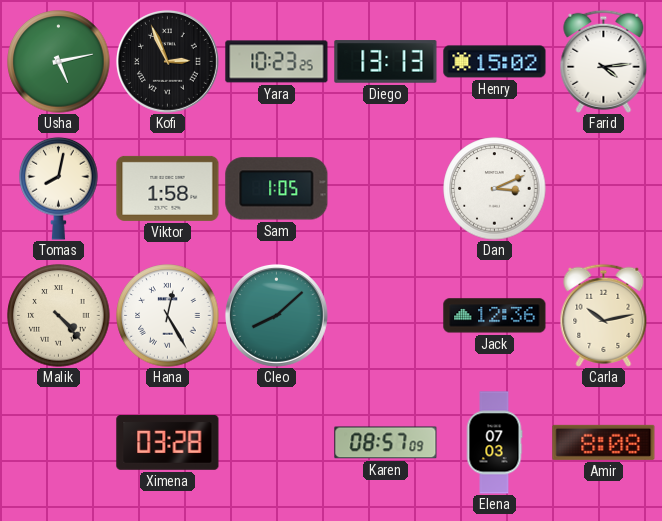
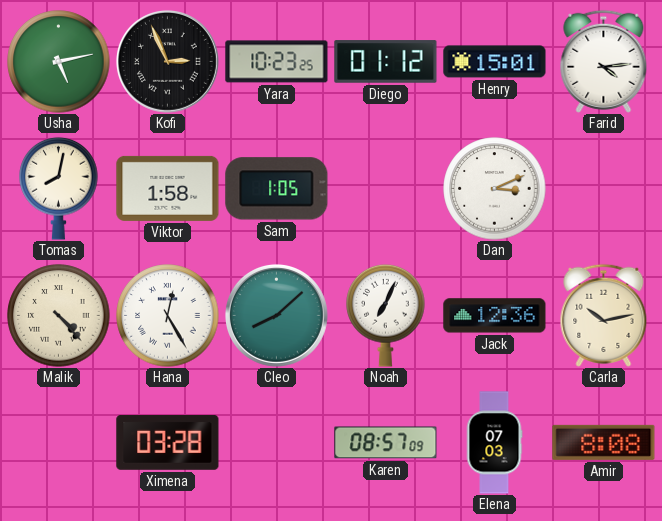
Diego: 13:13 -> 01:12
Henry: 15:02 -> 15:01
Noah: none -> 7:04
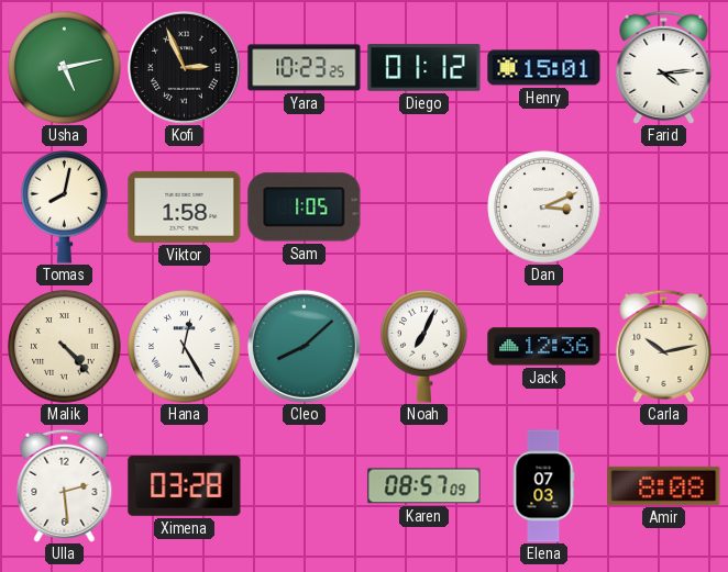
Ulla: none -> 2:29
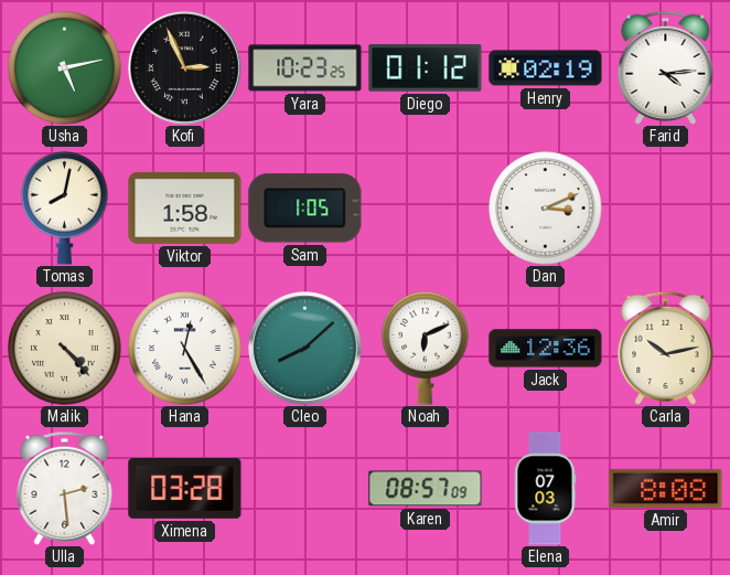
Henry: 15:01 -> 02:19
Noah: 7:04 -> 6:11
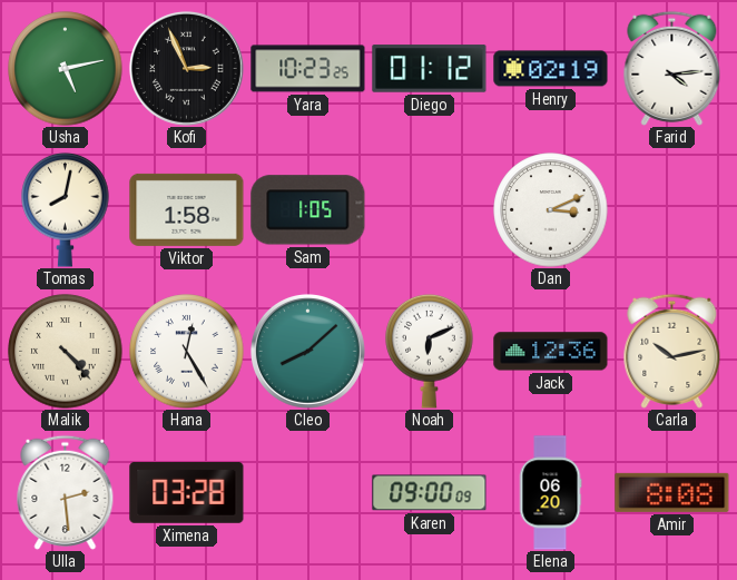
Karen: 08:57 -> 09:00
Elena: 07:03 -> 06:20
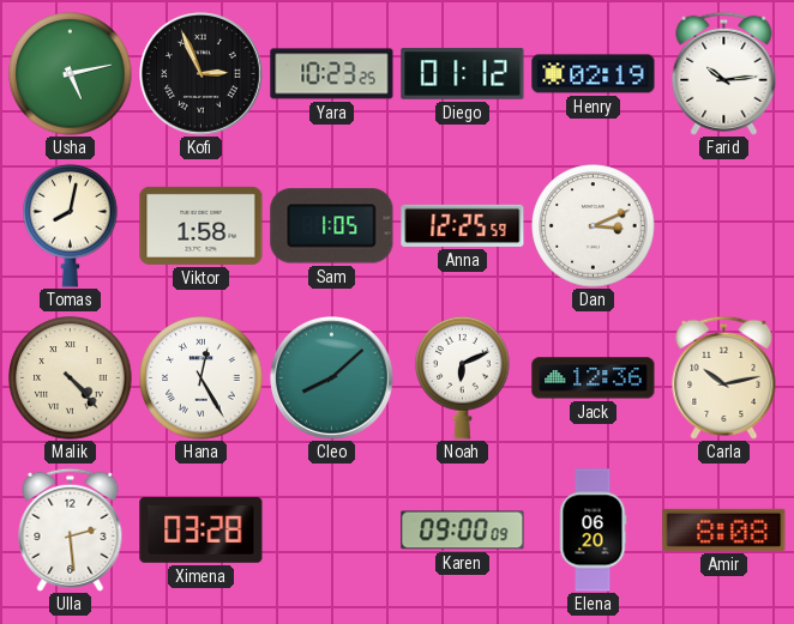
Farid: 4:14 -> 10:14
Anna: none -> 12:25
